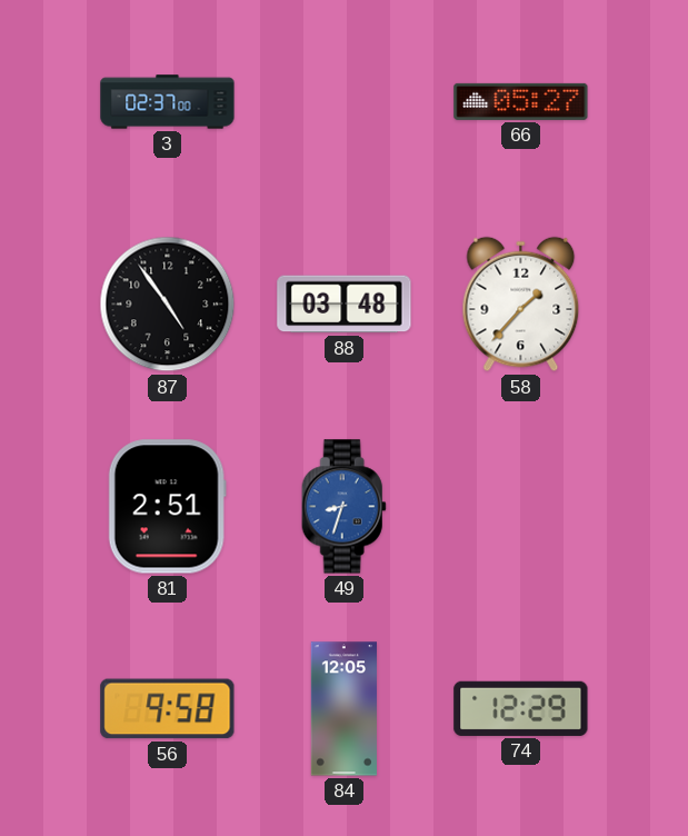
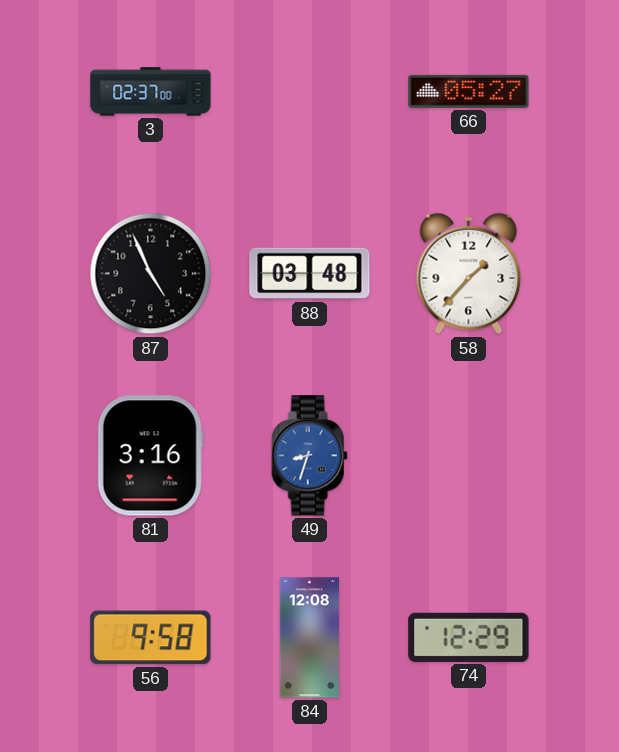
87: 4:54 -> 4:56
81: 2:51 -> 3:16
84: 12:05 -> 12:08
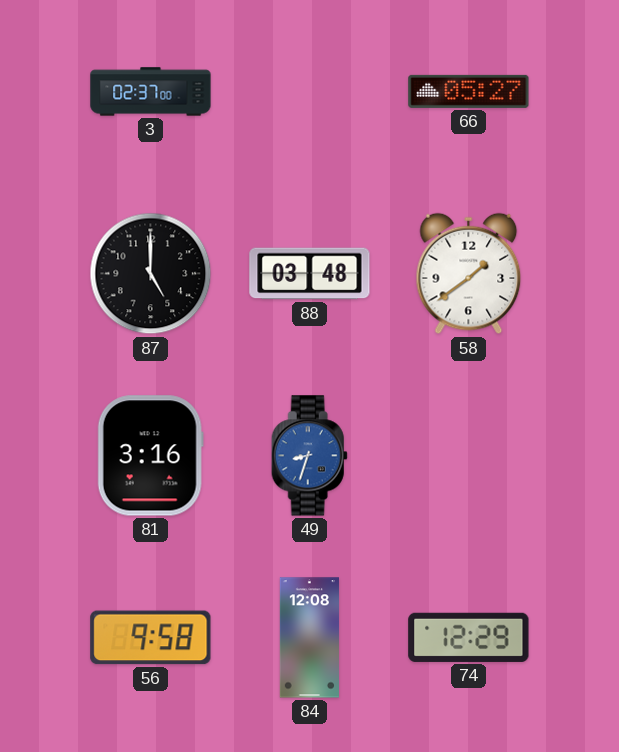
87: 4:56 -> 5:00
58: 1:37 -> 1:39
